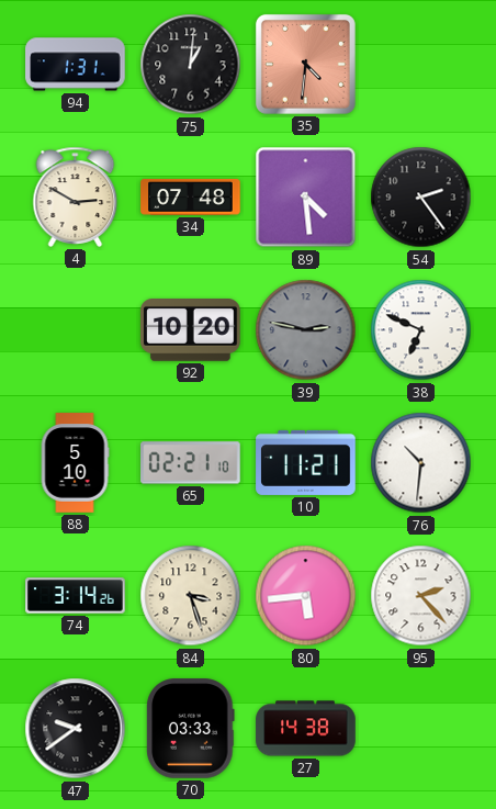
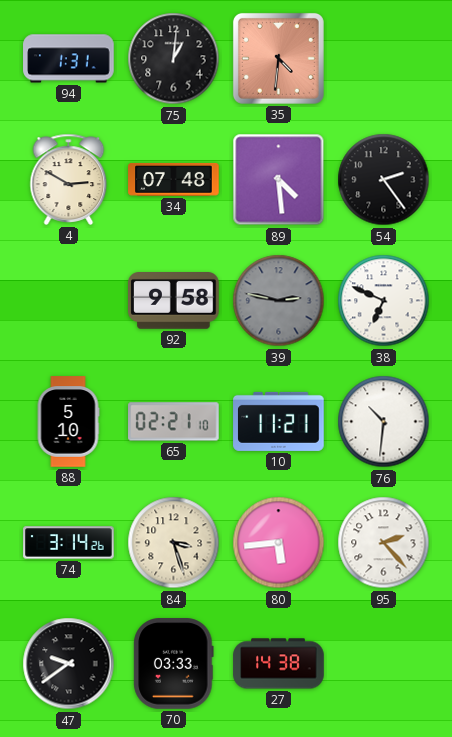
92: 10:20 -> 9:58
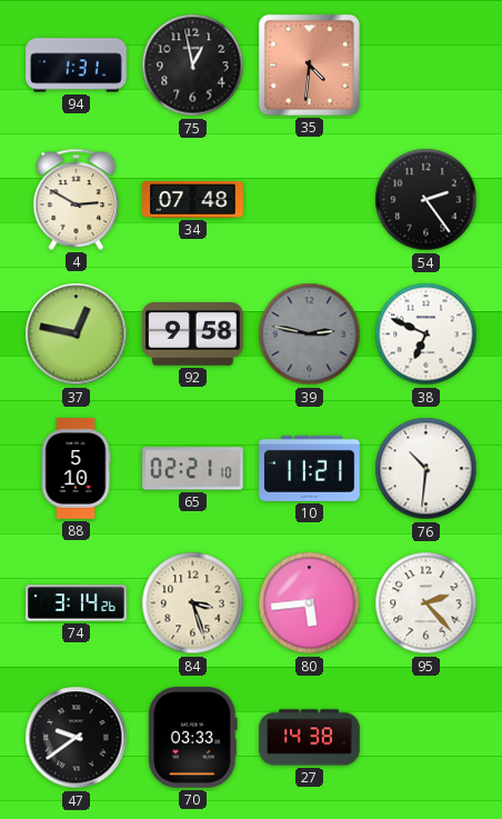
75: 1:01 -> 12:58
89: 4:29 -> none
37: none -> 12:47
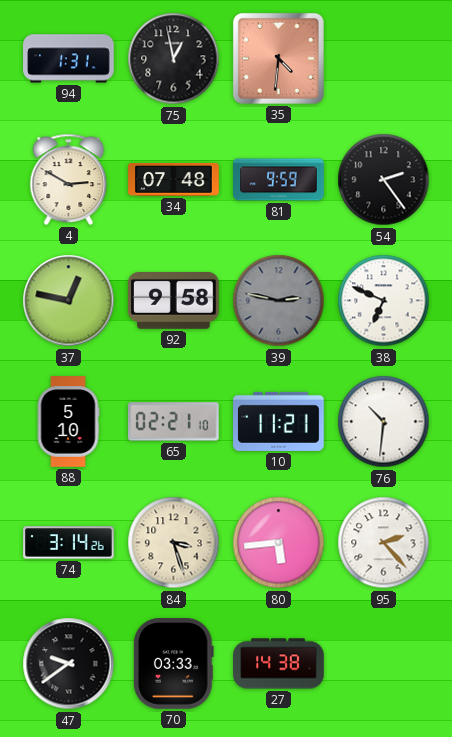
81: none -> 9:59
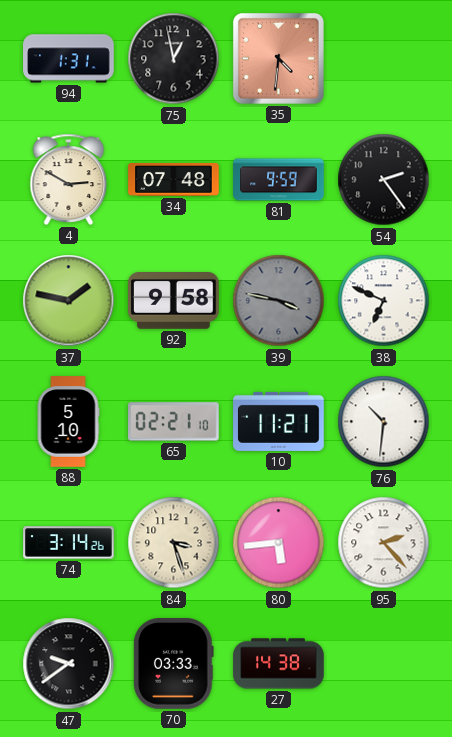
37: 12:47 -> 1:47
39: 2:47 -> 3:47
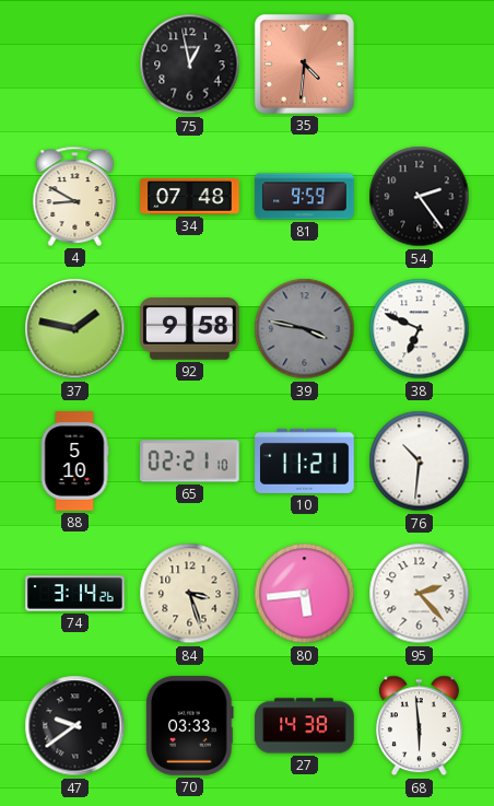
94: 1:31 -> none
4: 2:50 -> 8:50
68: none -> 5:59
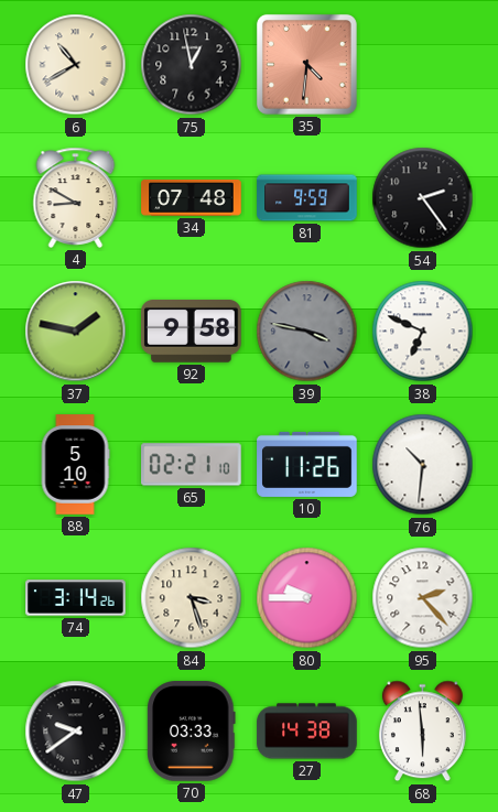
6: none -> 10:40
10: 11:21 -> 11:26
80: 5:44 -> 9:45
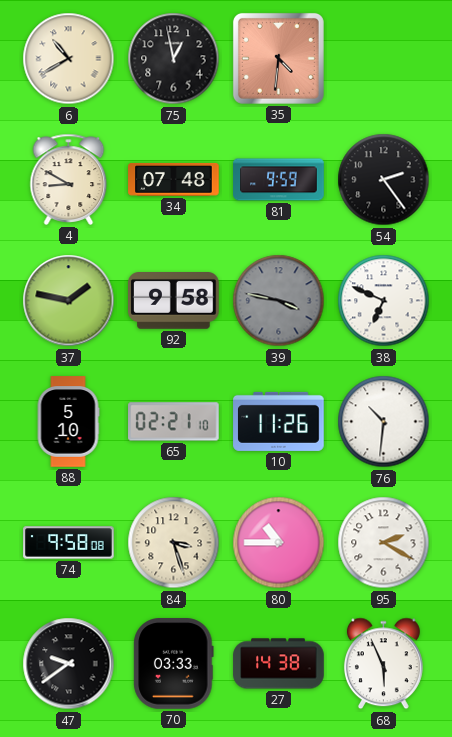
74: 3:14 -> 9:58
80: 9:45 -> 10:45
95: 2:23 -> 2:20
68: 5:59 -> 5:56
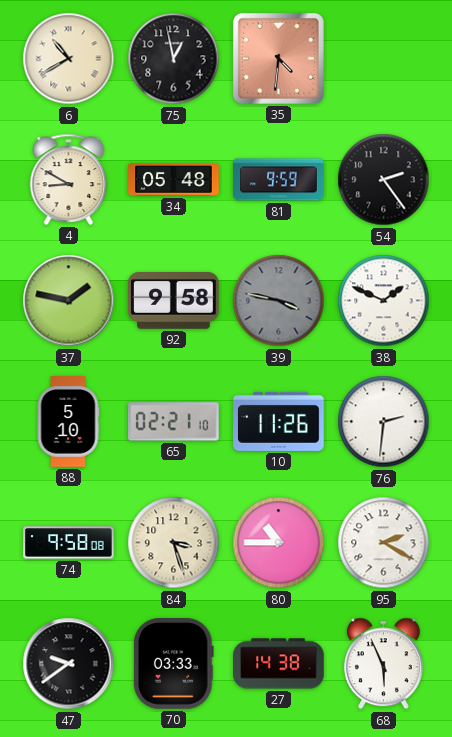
34: 07:48 -> 05:48
38: 6:49 -> 1:49
76: 10:31 -> 2:31
